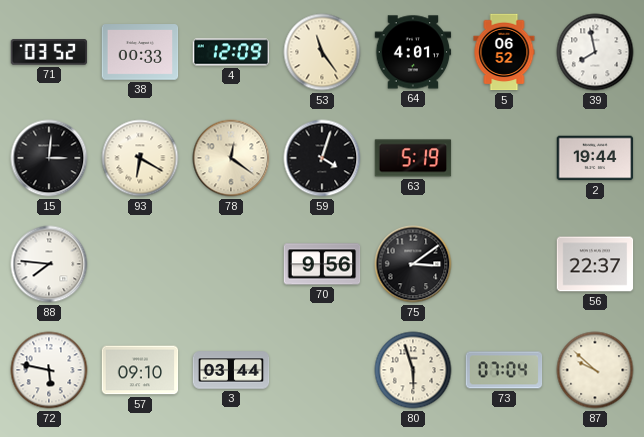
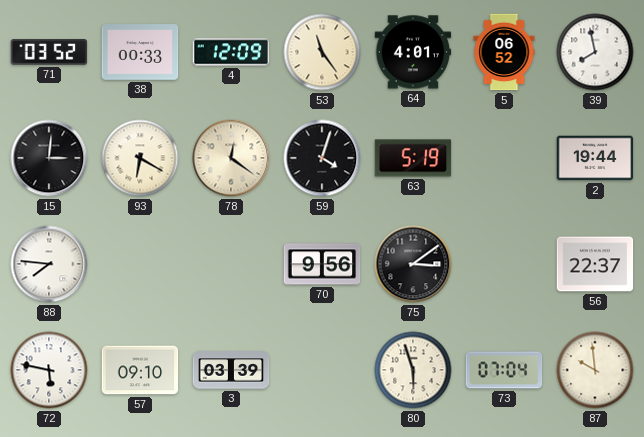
3: 03:44 -> 03:39
87: 9:52 -> 9:59
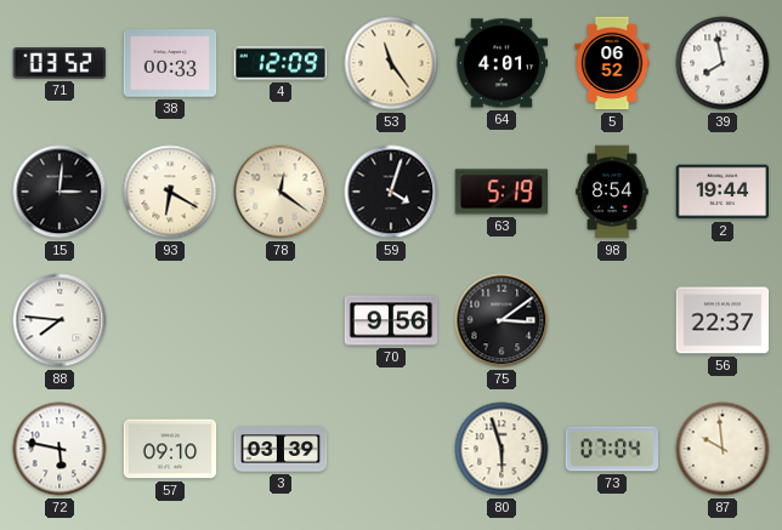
98: none -> 8:54
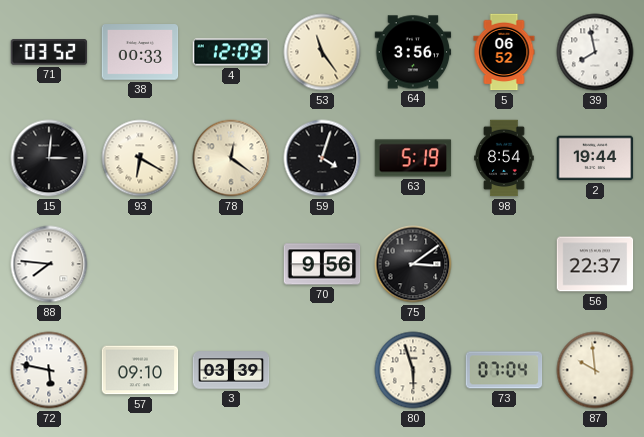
64: 4:01 -> 3:56
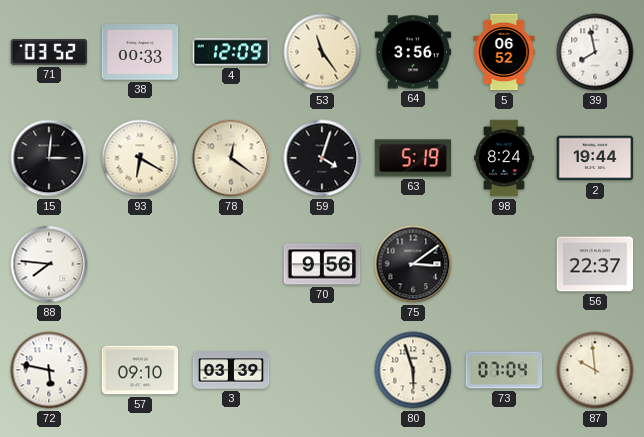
98: 8:54 -> 8:24
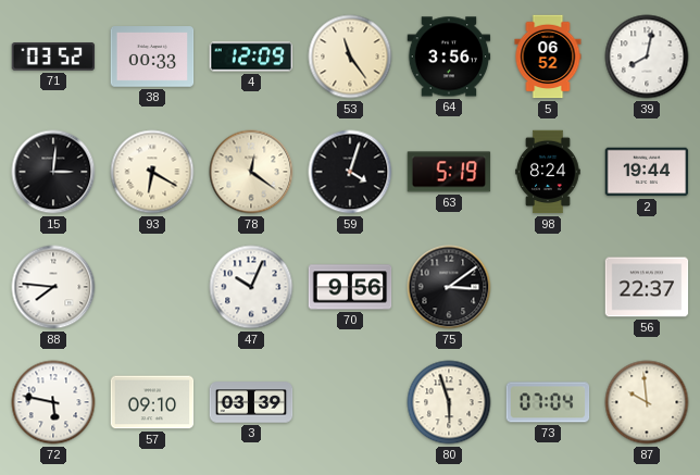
39: 7:58 -> 8:02
47: none -> 10:04
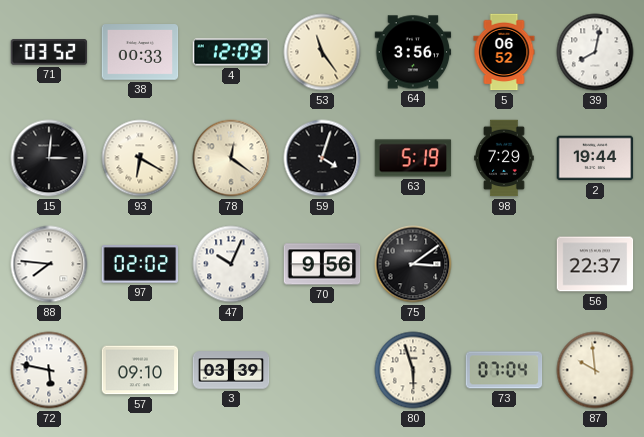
98: 8:24 -> 7:29
97: none -> 02:02
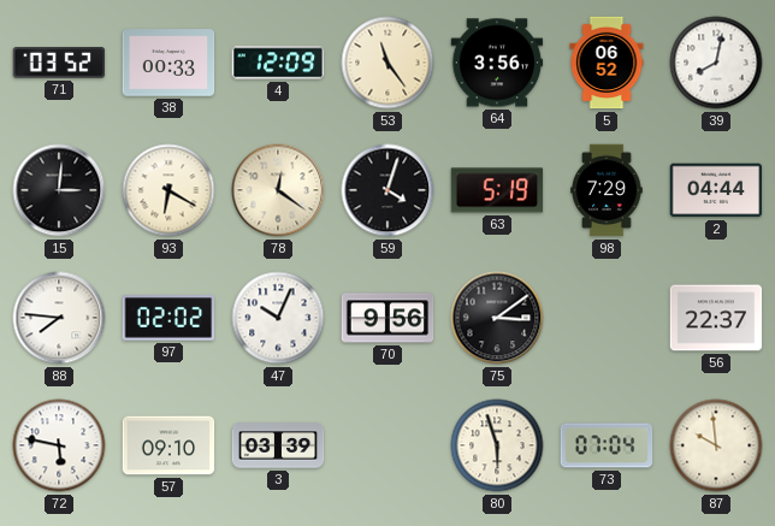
2: 19:44 -> 04:44
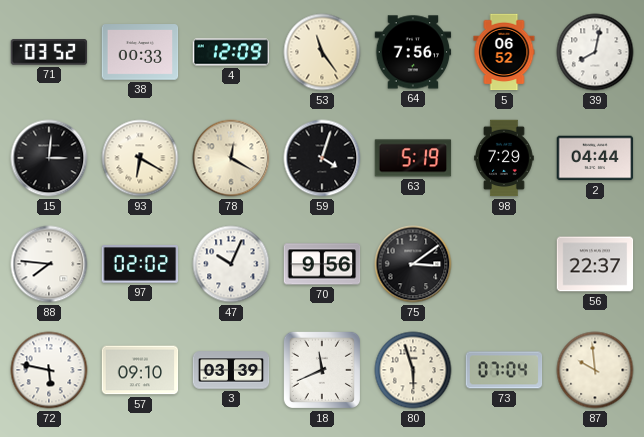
64: 3:56 -> 7:56
78: 12:21 -> 12:20
18: none -> 11:41
